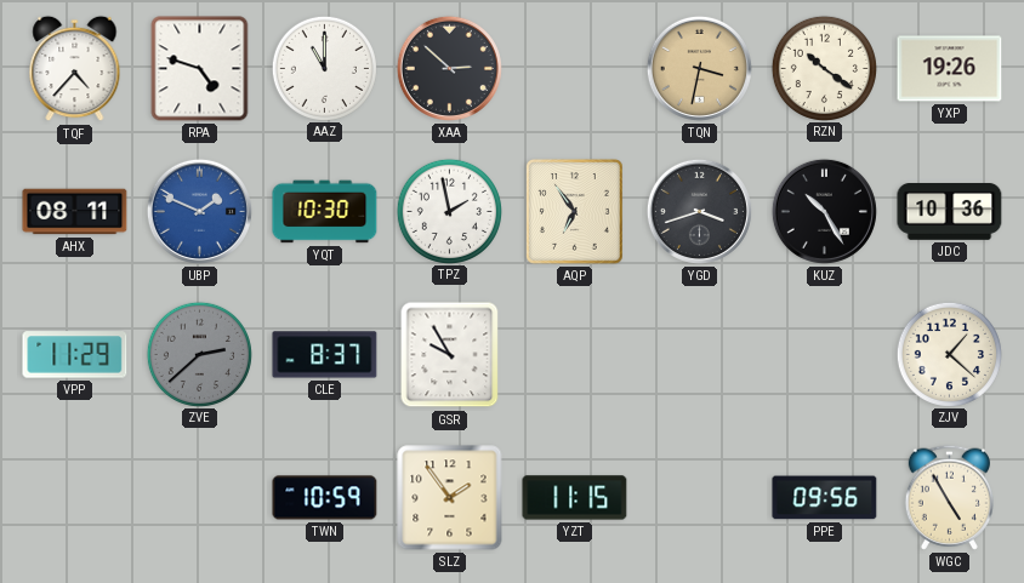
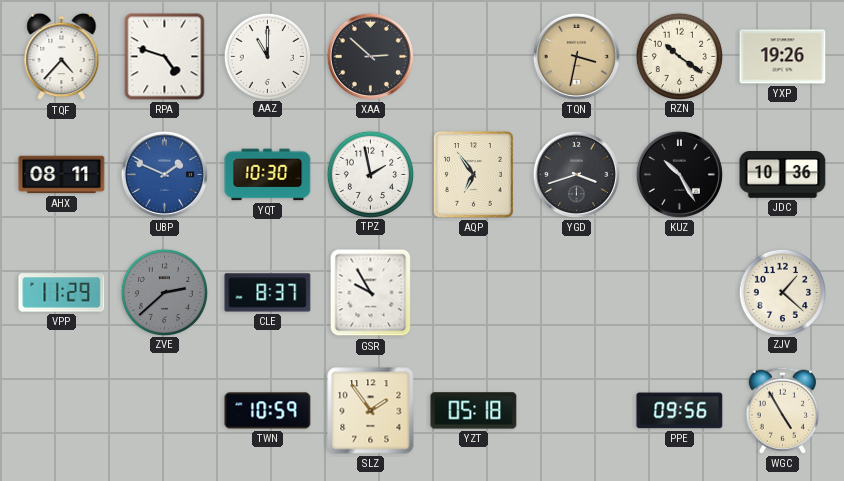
YZT: 11:15 -> 05:18
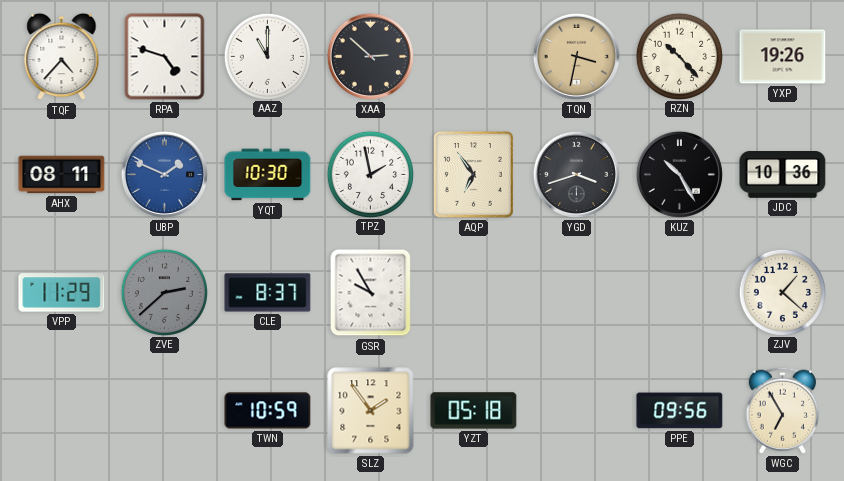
RZN: 10:21 -> 10:23
WGC: 4:55 -> 6:55
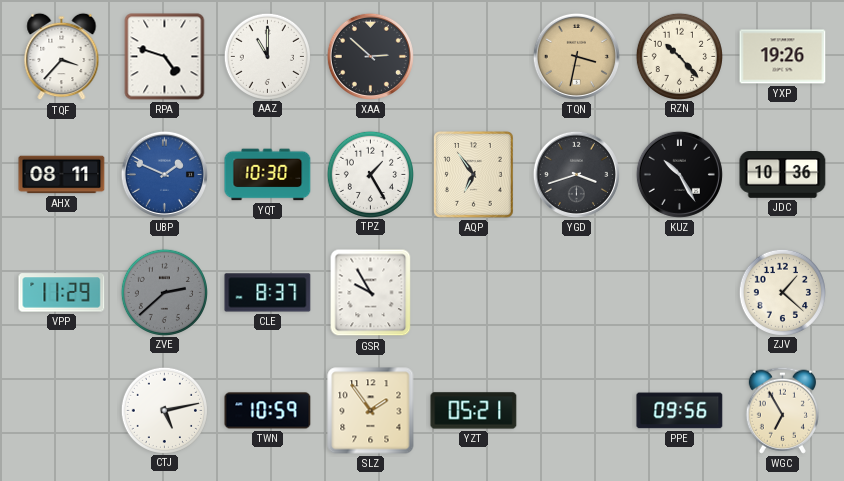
TQF: 4:37 -> 3:37
TPZ: 1:58 -> 1:25
CTJ: none -> 5:13
YZT: 05:18 -> 05:21
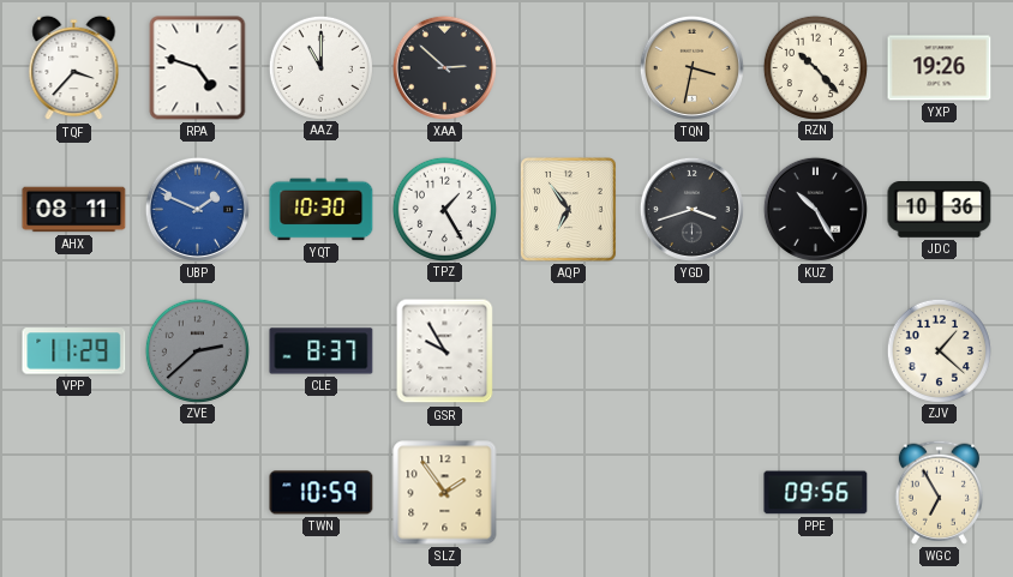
CTJ: 5:13 -> none
YZT: 05:21 -> none
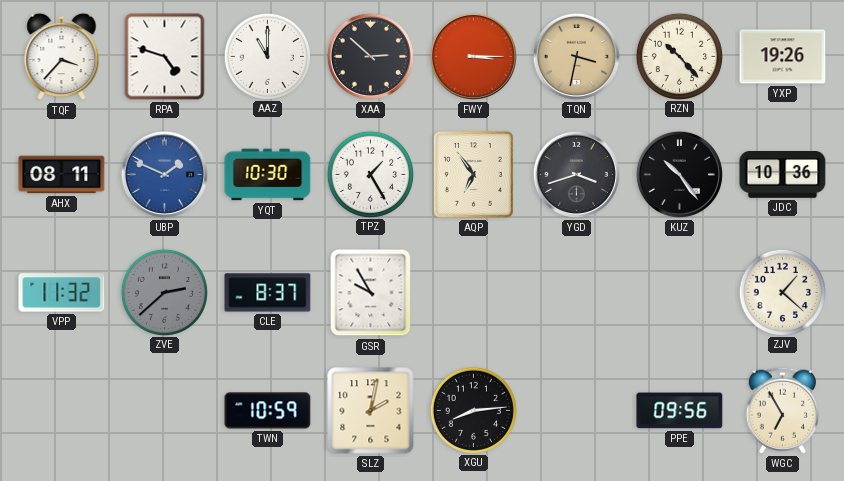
FWY: none -> 3:15
KUZ: 10:25 -> 10:24
VPP: 11:29 -> 11:32
SLZ: 1:54 -> 2:02
XGU: none -> 8:14
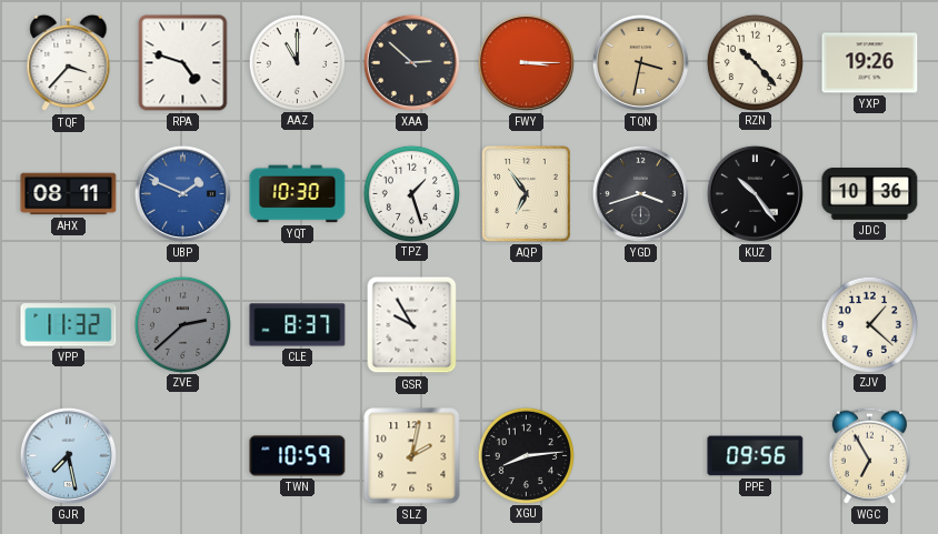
TPZ: 1:25 -> 1:27
GJR: none -> 7:28
